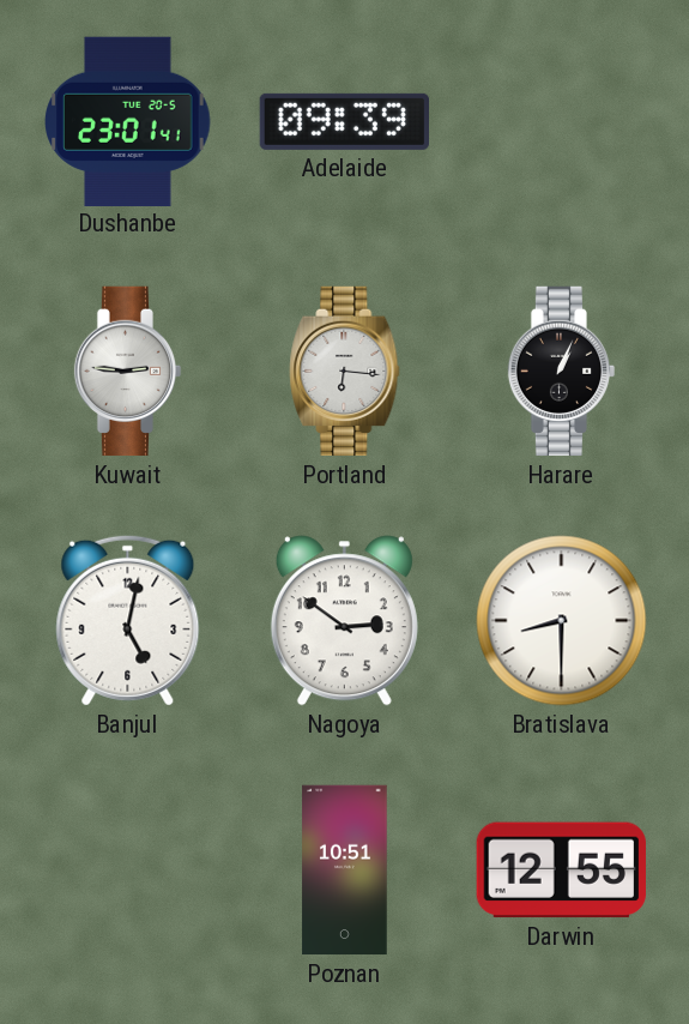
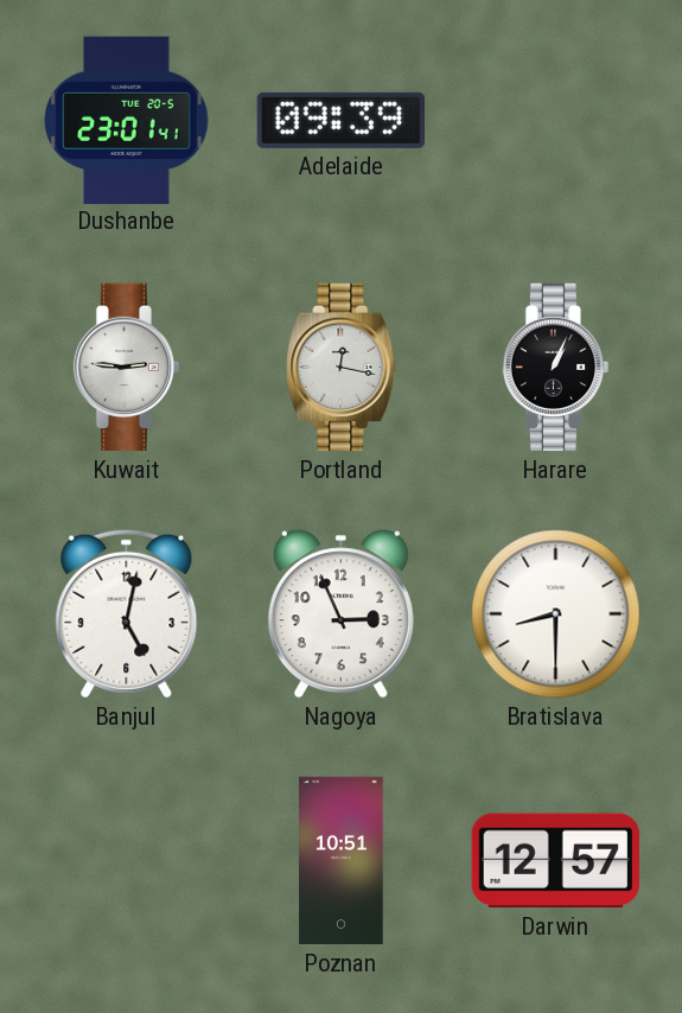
Portland: 6:16 -> 12:17
Nagoya: 2:51 -> 2:56
Darwin: 12:55 -> 12:57
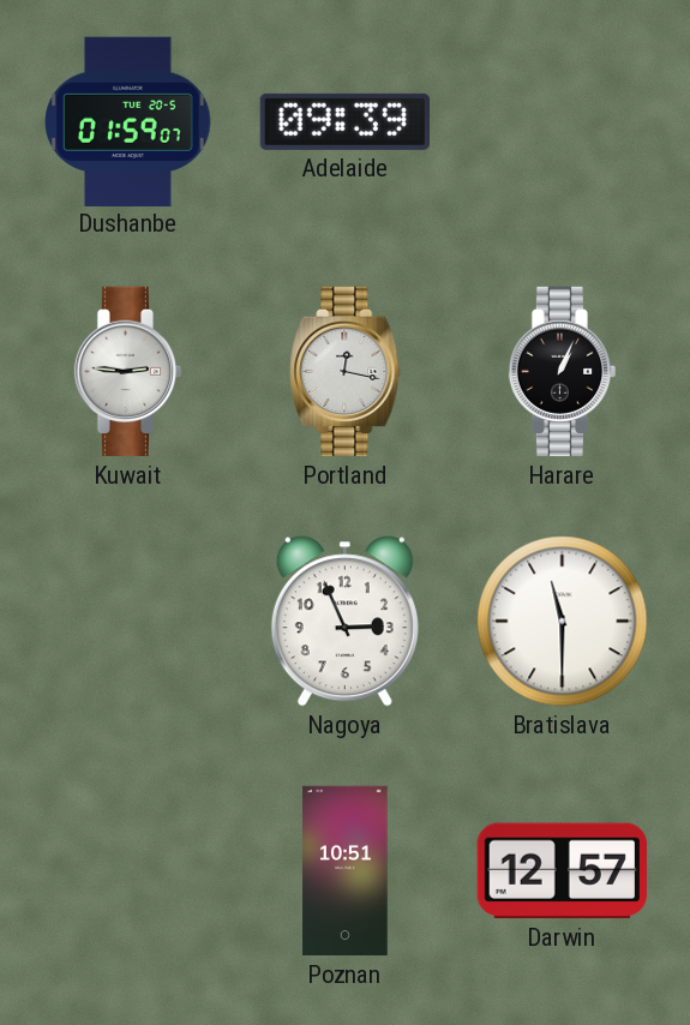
Dushanbe: 23:01 -> 01:59
Banjul: 5:02 -> none
Bratislava: 8:30 -> 11:30
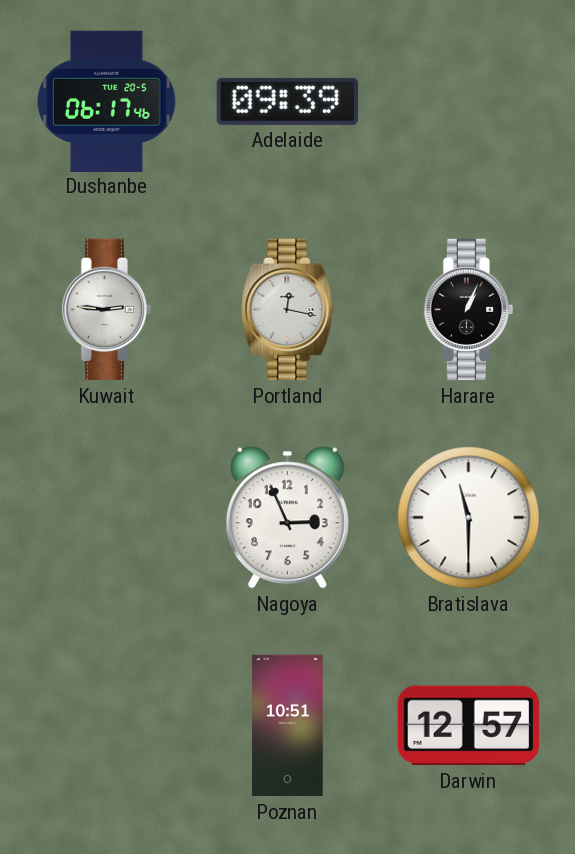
Dushanbe: 01:59 -> 06:17
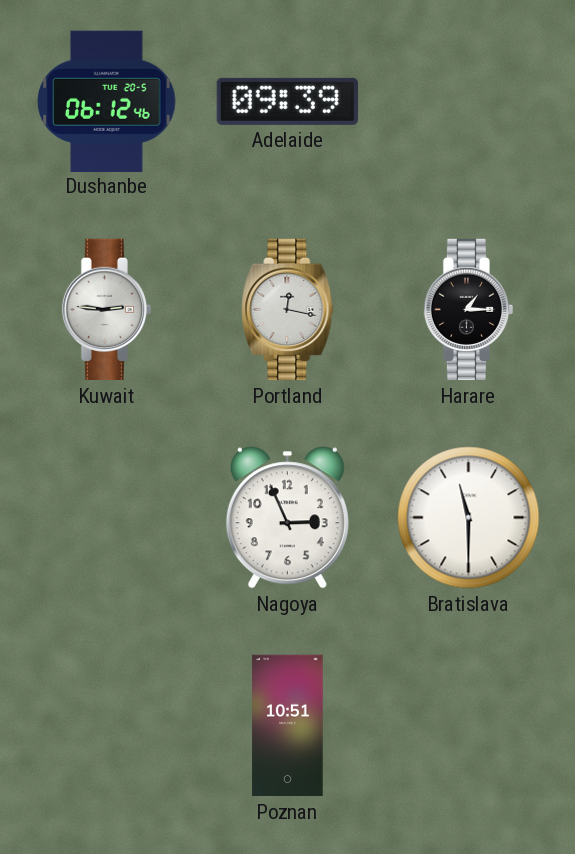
Dushanbe: 06:17 -> 06:12
Harare: 1:04 -> 1:15
Darwin: 12:57 -> none
